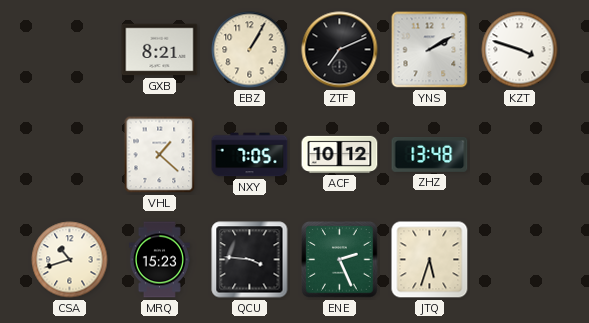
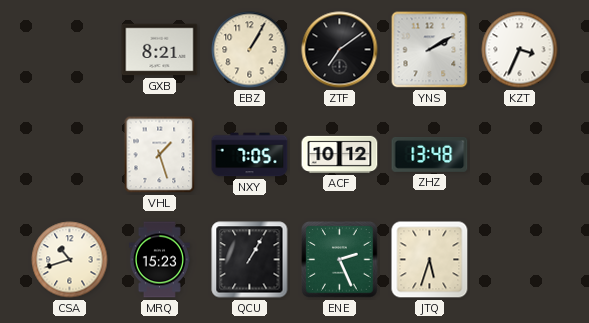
ZTF: 7:11 -> 7:09
KZT: 3:48 -> 3:34
VHL: 1:22 -> 1:27
QCU: 3:46 -> 1:05
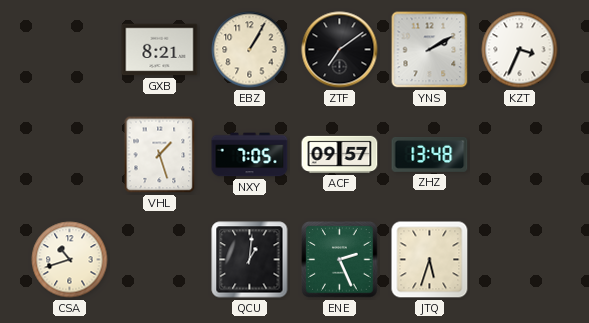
ACF: 10:12 -> 09:57
MRQ: 15:23 -> none
QCU: 1:05 -> 1:01
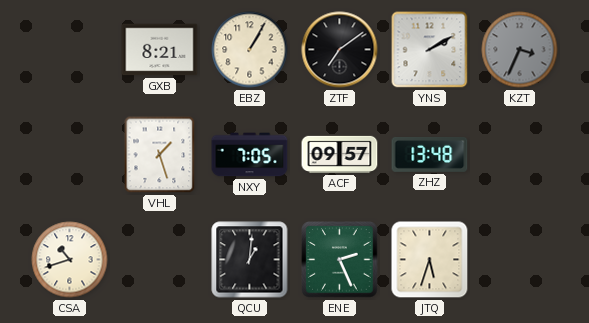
KZT dial: white -> grey
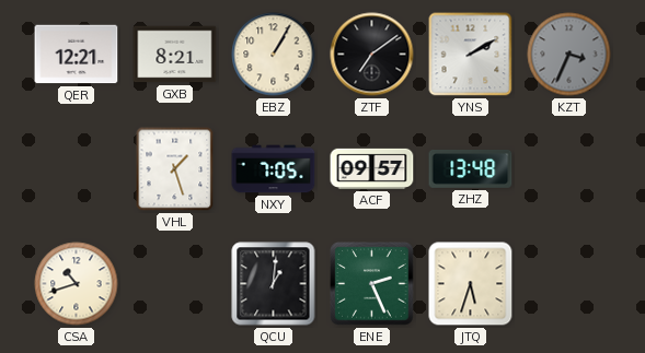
QER: none -> 12:21
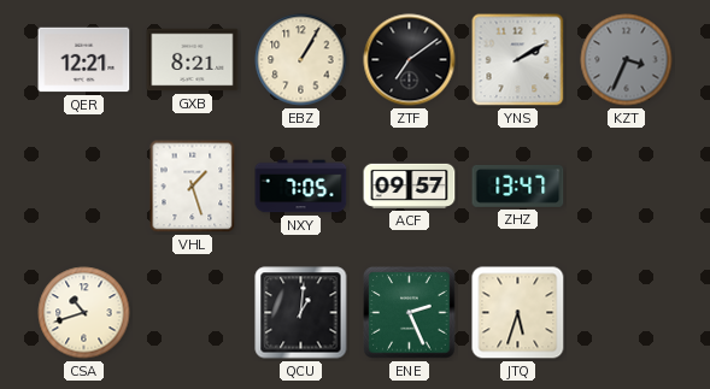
ZHZ: 13:48 -> 13:47
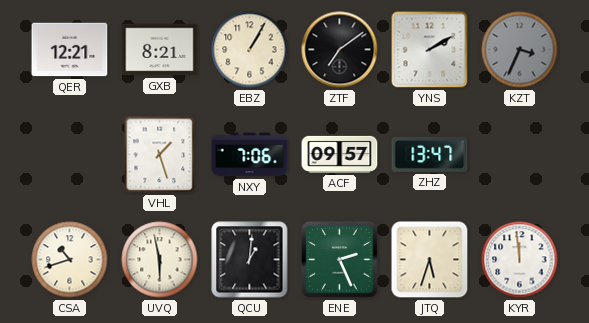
NXY: 7:05 -> 7:06
UVQ: none -> 5:58
KYR: none -> 11:59
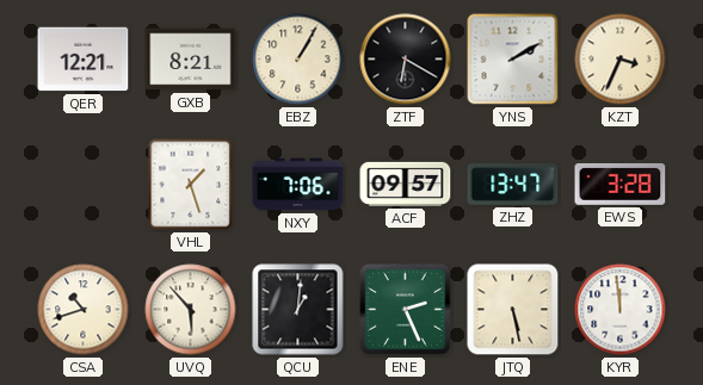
ZTF: 7:09 -> 6:20
KZT dial: grey -> cream
EWS: none -> 3:28
UVQ: 5:58 -> 5:53
JTQ: 5:33 -> 5:28
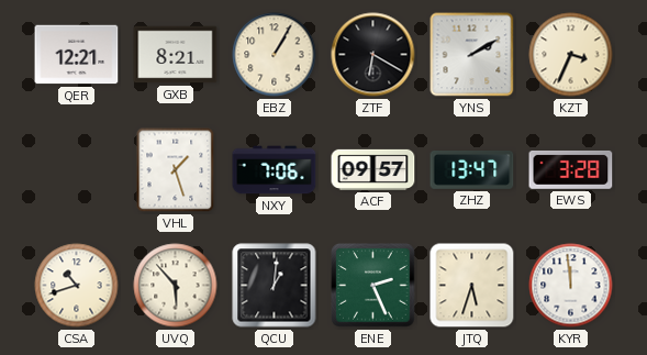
JTQ: 5:28 -> 5:33
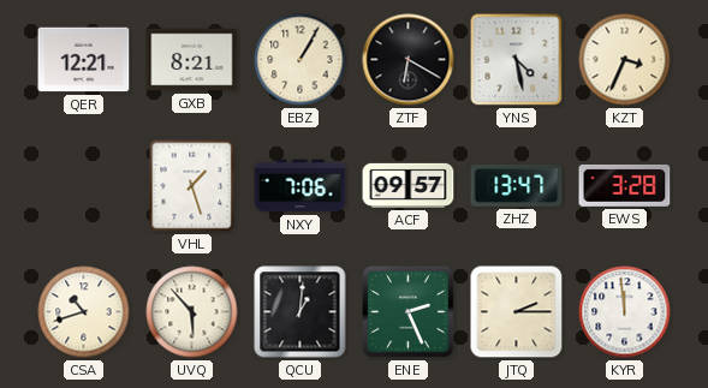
YNS: 2:10 -> 4:28
JTQ: 5:33 -> 2:15
